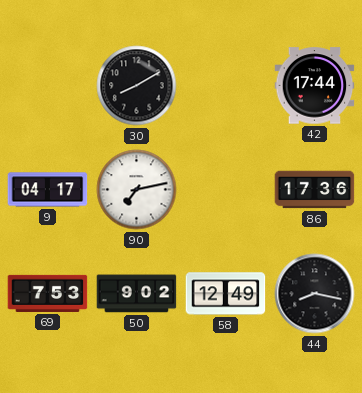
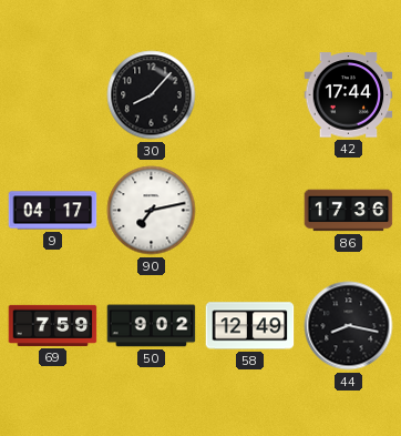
30: 8:10 -> 8:07
69: 7:53 -> 7:59
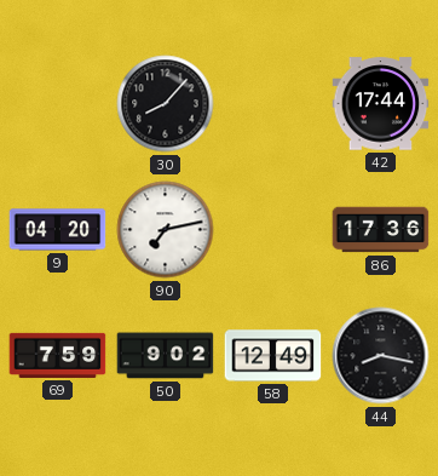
9: 04:17 -> 04:20
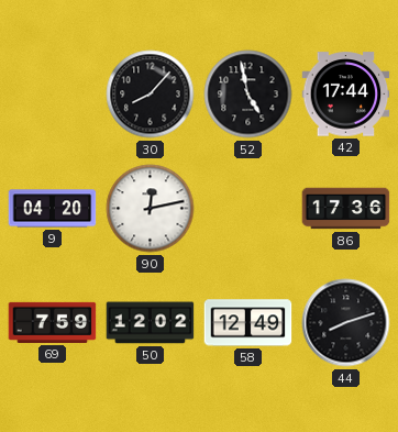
52: none -> 4:58
90: 7:13 -> 12:13
50: 9:02 -> 12:02
44: 8:17 -> 8:12
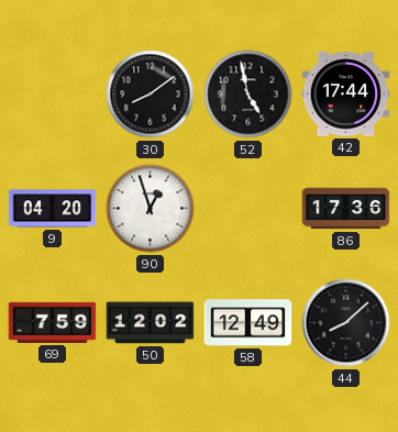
30: 8:07 -> 8:09
90: 12:13 -> 12:57
44: 8:12 -> 8:08
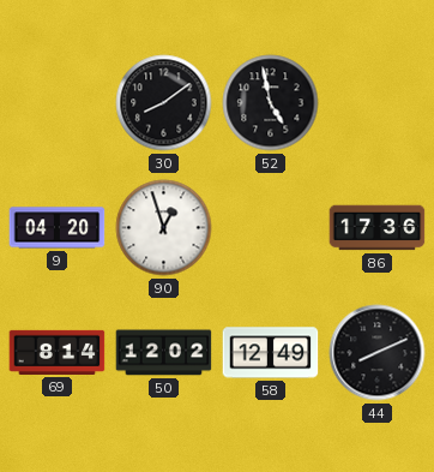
42: 17:44 -> none
69: 7:59 -> 8:14
44: 8:08 -> 8:11
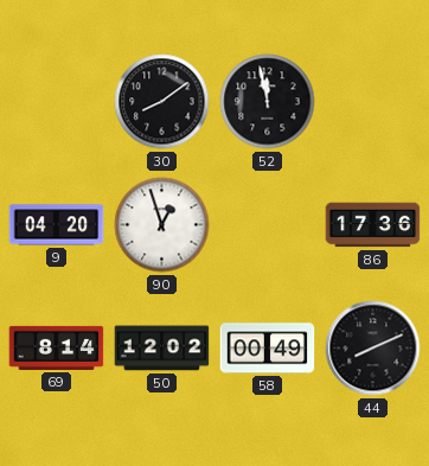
52: 4:58 -> 11:58
58: 12:49 -> 00:49
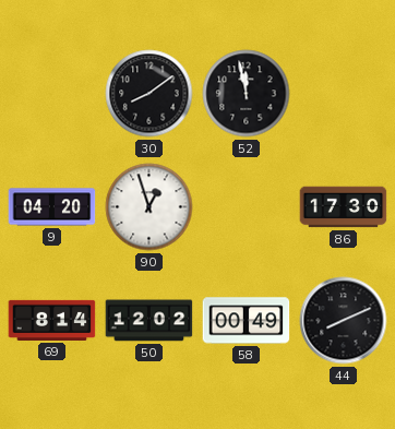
86: 17:36 -> 17:30
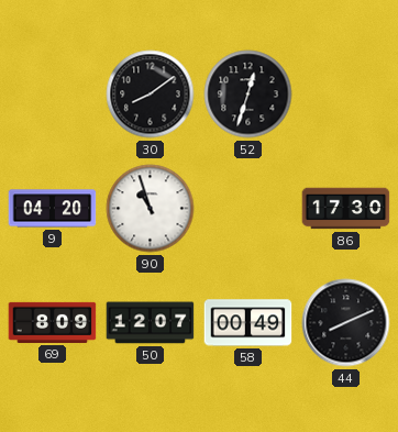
52: 11:58 -> 12:33
90: 12:57 -> 10:57
69: 8:14 -> 8:09
50: 12:02 -> 12:07
